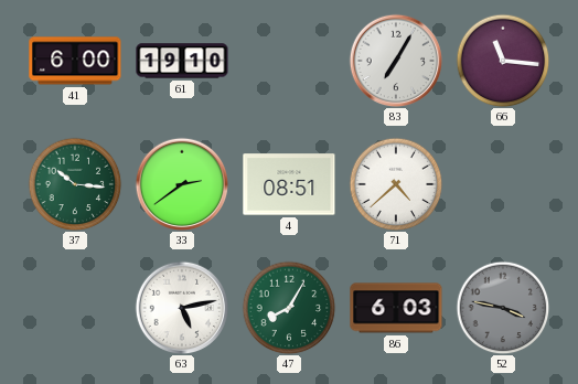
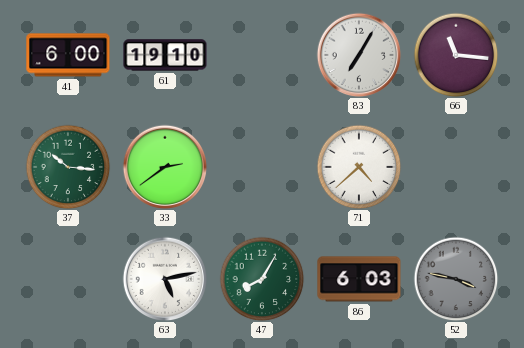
4: 08:51 -> none
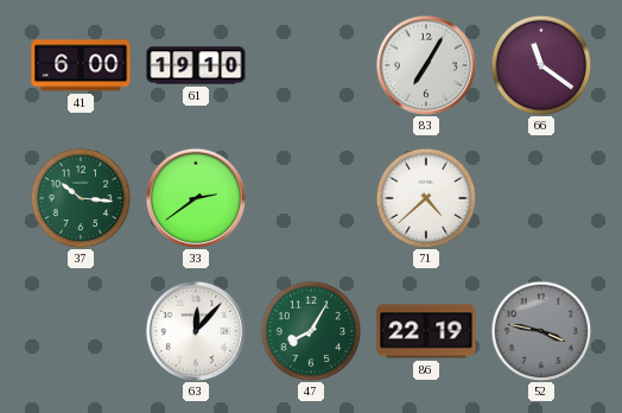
66: 11:16 -> 11:21
63: 5:13 -> 12:07
86: 6:03 -> 22:19
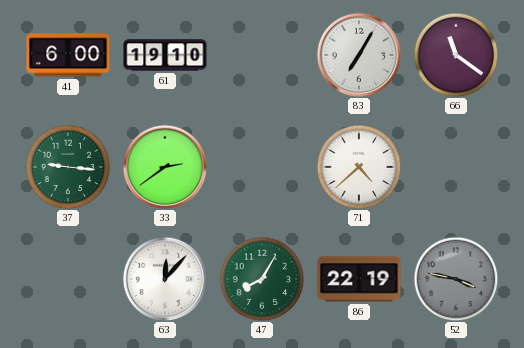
37: 10:16 -> 9:16
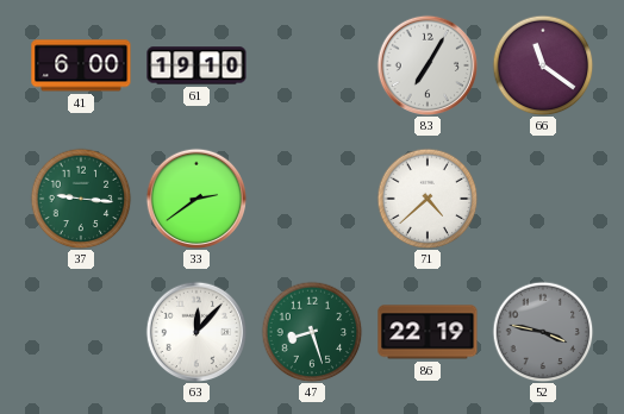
47: 8:05 -> 8:27
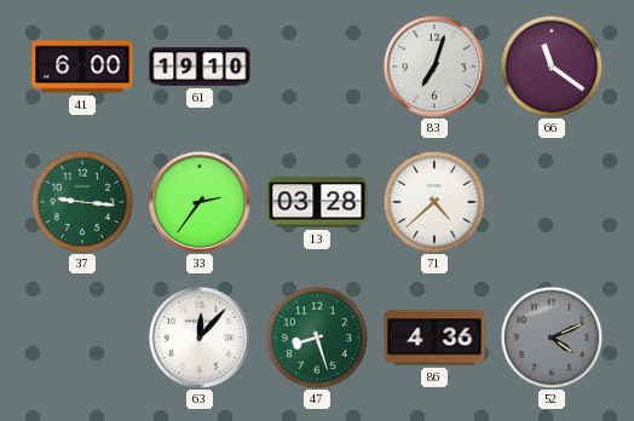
83: 7:05 -> 7:03
33: 2:39 -> 2:36
13: none -> 03:28
86: 22:19 -> 4:36
52: 3:47 -> 4:11
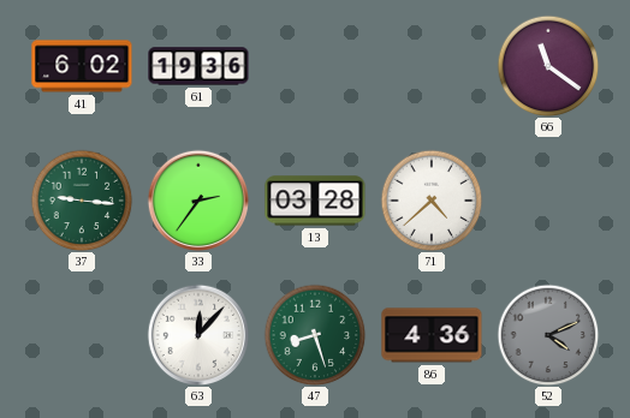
41: 6:00 -> 6:02
61: 19:10 -> 19:36
83: 7:03 -> none
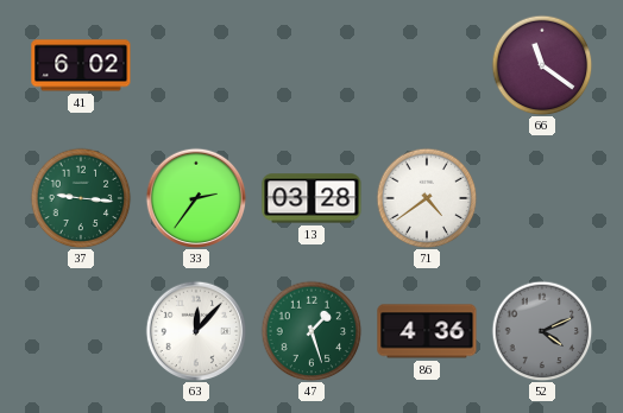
61: 19:36 -> none
71: 4:38 -> 4:39
47: 8:27 -> 1:27
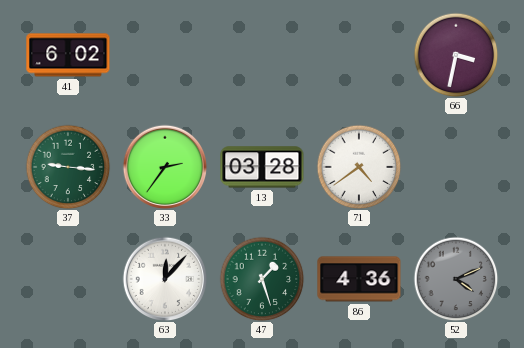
66: 11:21 -> 3:32
